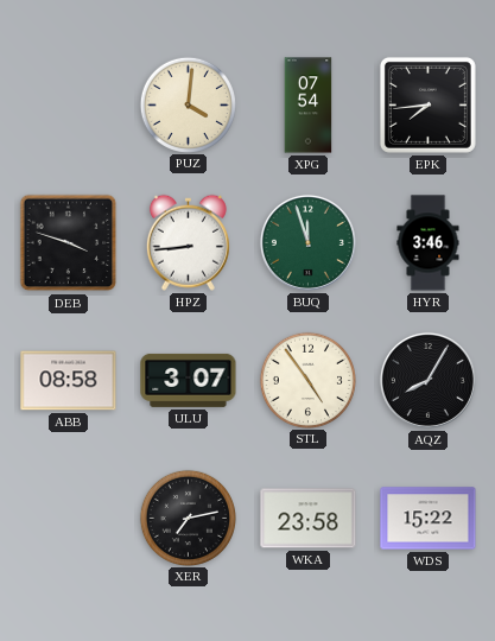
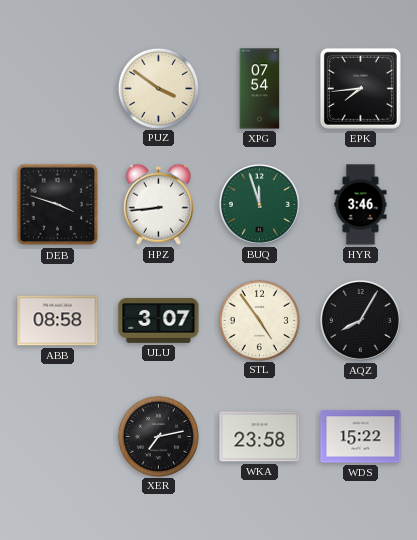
PUZ: 4:01 -> 3:51
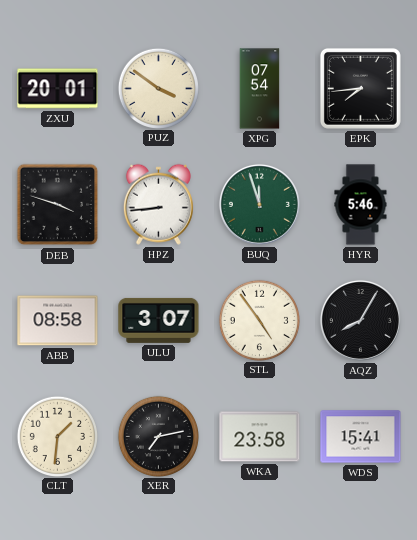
ZXU: none -> 20:01
HYR: 3:46 -> 5:46
CLT: none -> 1:31
WDS: 15:22 -> 15:41
